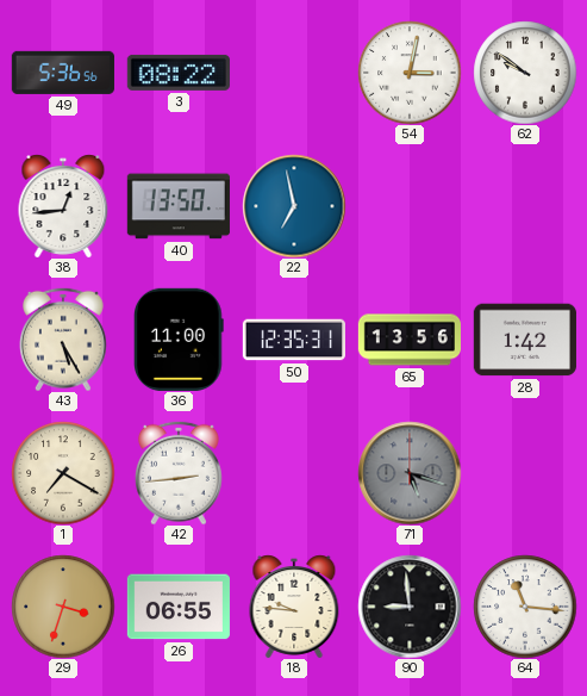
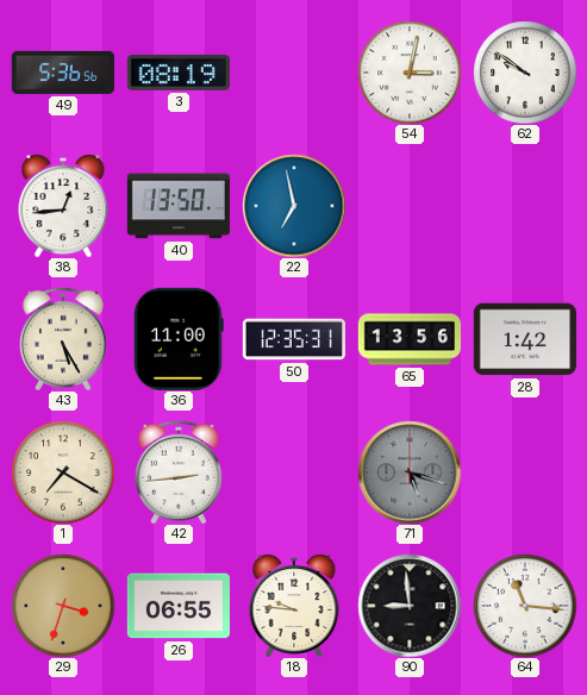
3: 08:22 -> 08:19
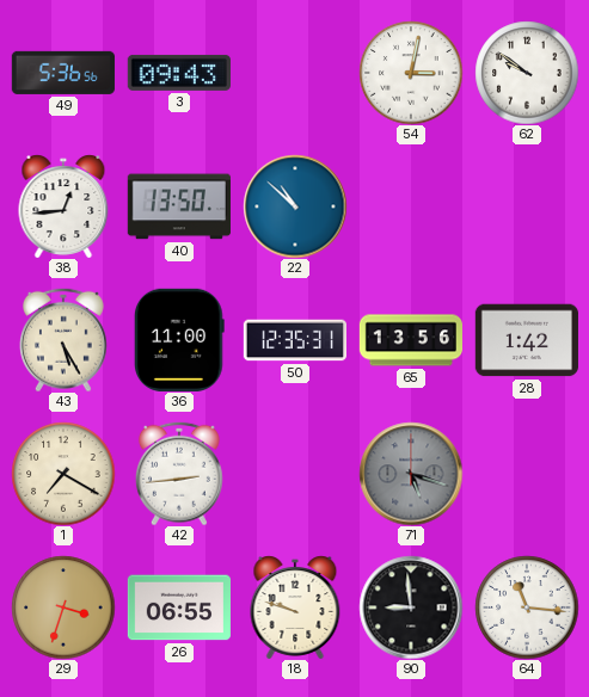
3: 08:19 -> 09:43
22: 6:58 -> 10:52
18: 9:46 -> 9:48
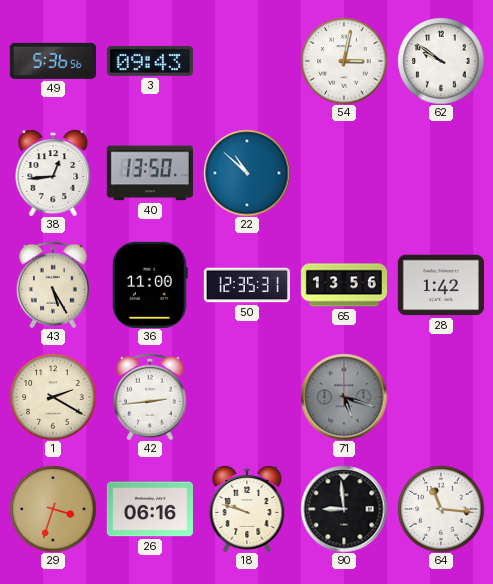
1: 7:20 -> 2:20
26: 06:55 -> 06:16
